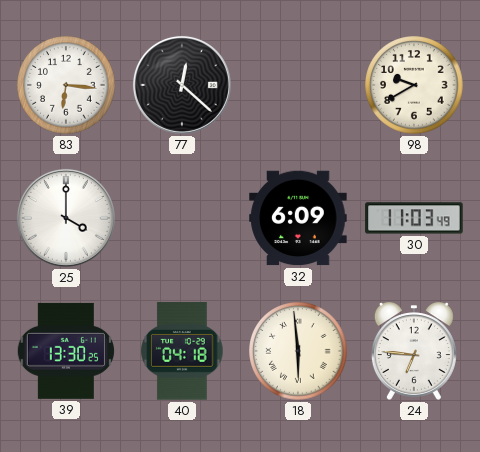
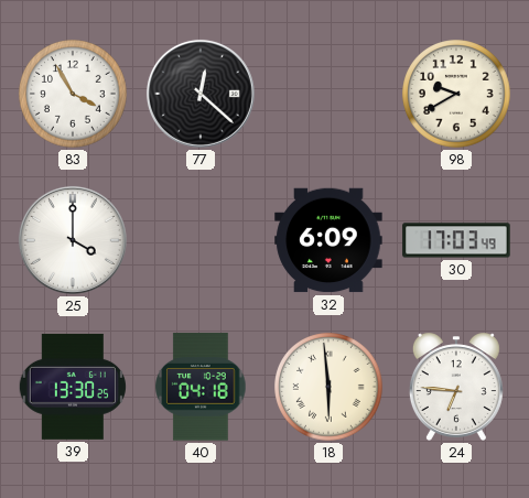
83: 6:16 -> 3:55
30: 11:03 -> 17:03
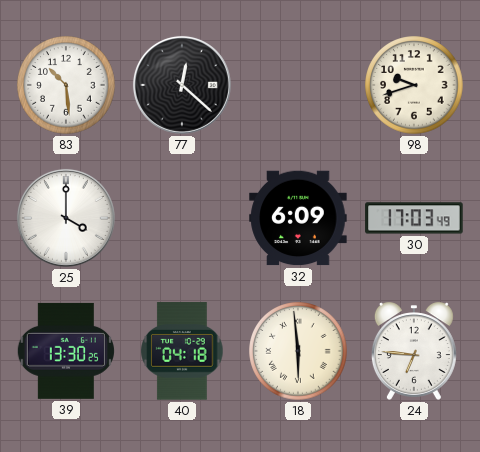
83: 3:55 -> 10:29
98: 9:40 -> 9:42
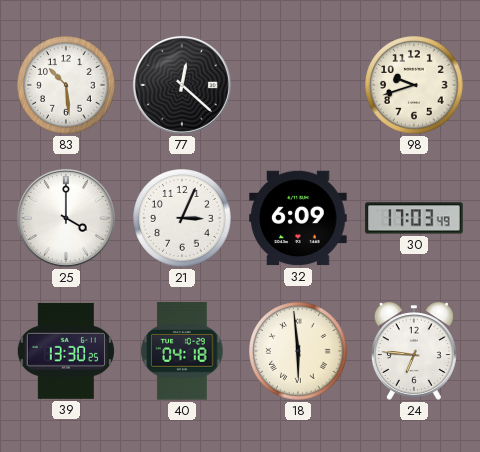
21: none -> 3:04
